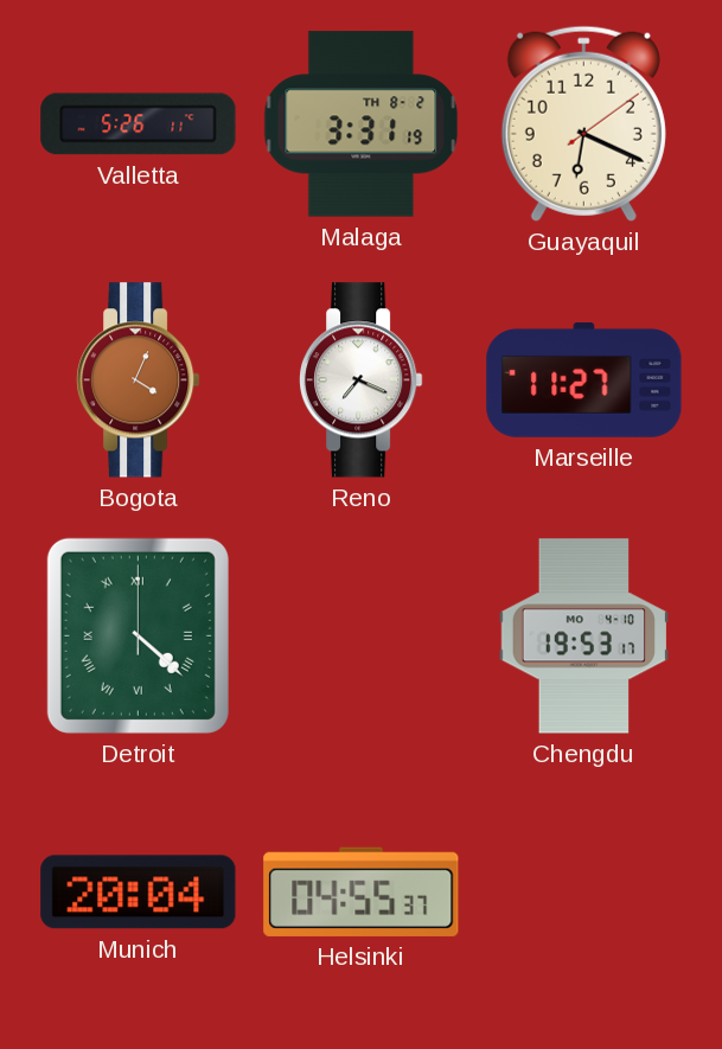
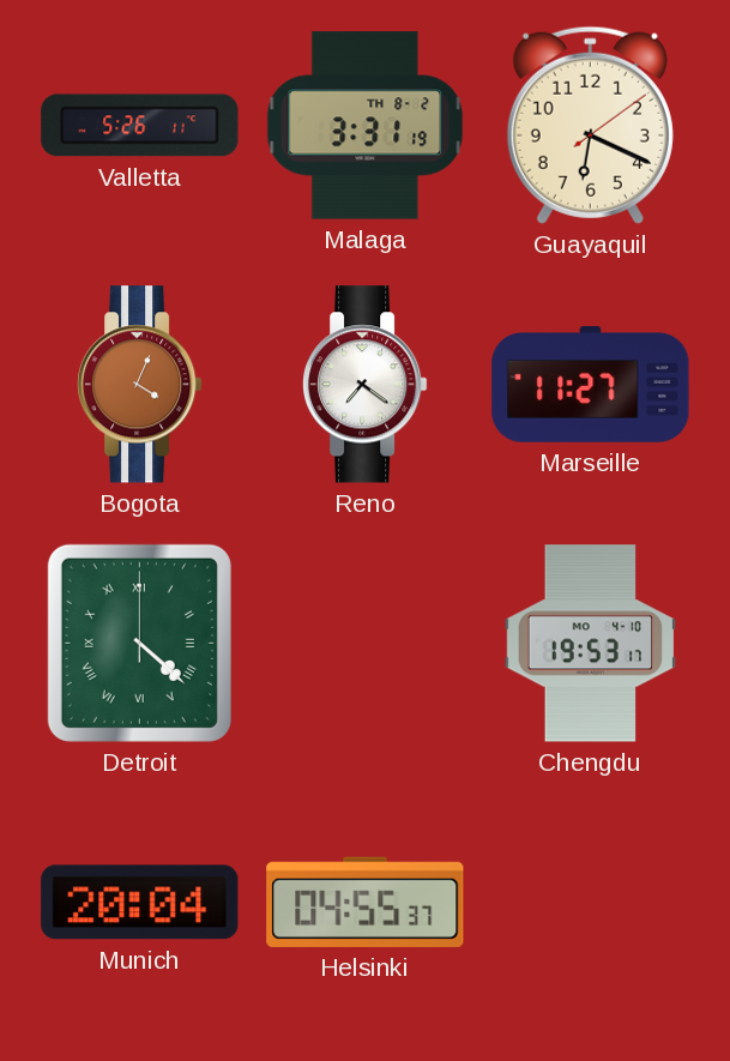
Reno: 7:19 -> 7:21
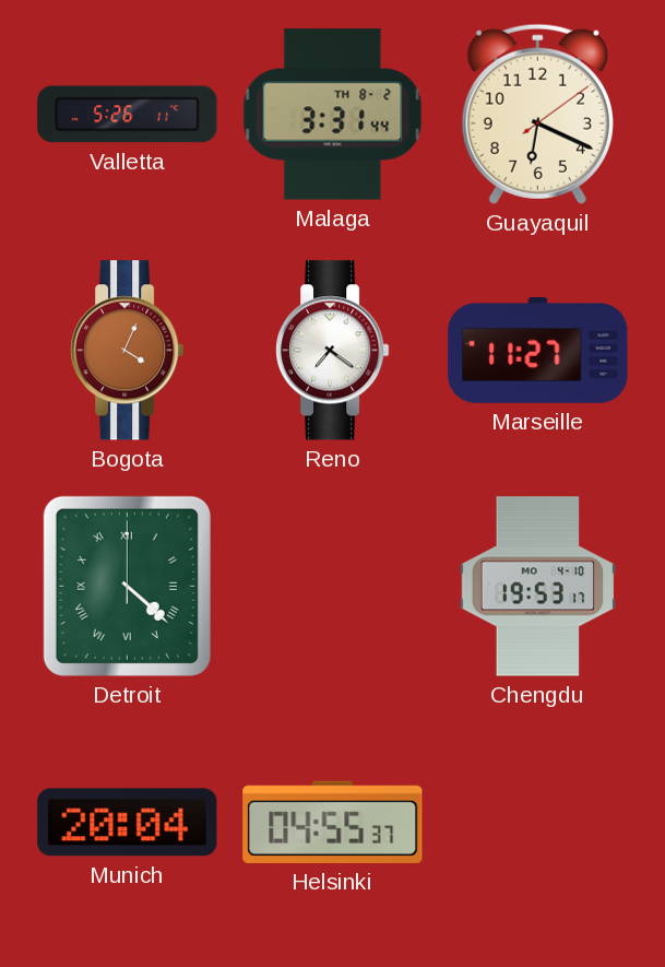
Malaga: 3:31:19 -> 3:31:44
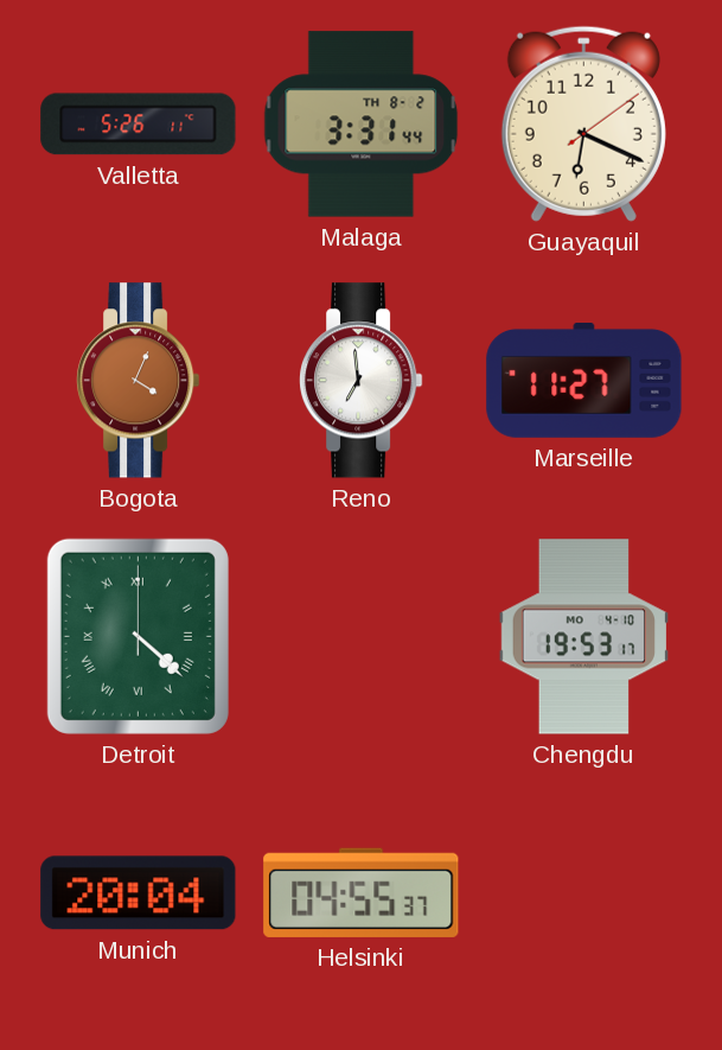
Reno: 7:21 -> 6:59
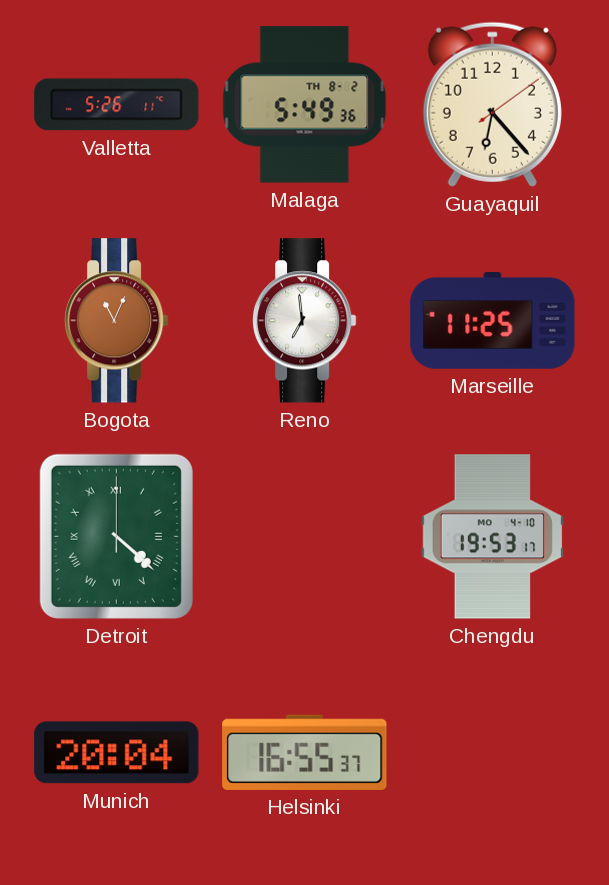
Malaga: 3:31 -> 5:49
Guayaquil: 6:19 -> 6:23
Bogota: 4:04 -> 11:04
Marseille: 11:27 -> 11:25
Helsinki: 04:55 -> 16:55
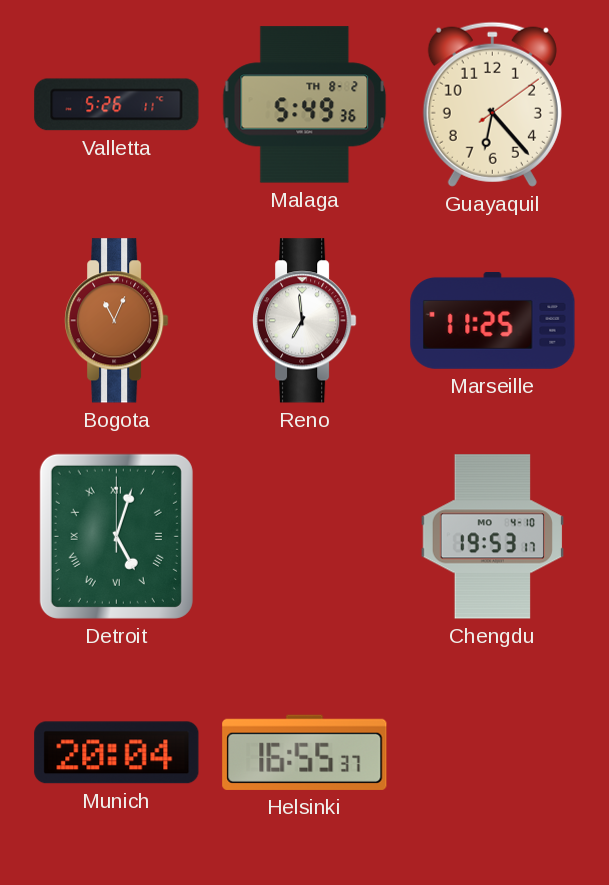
Detroit: 4:22 -> 5:03
